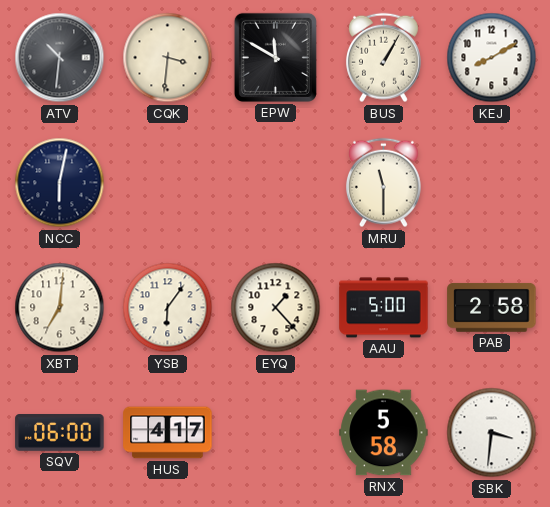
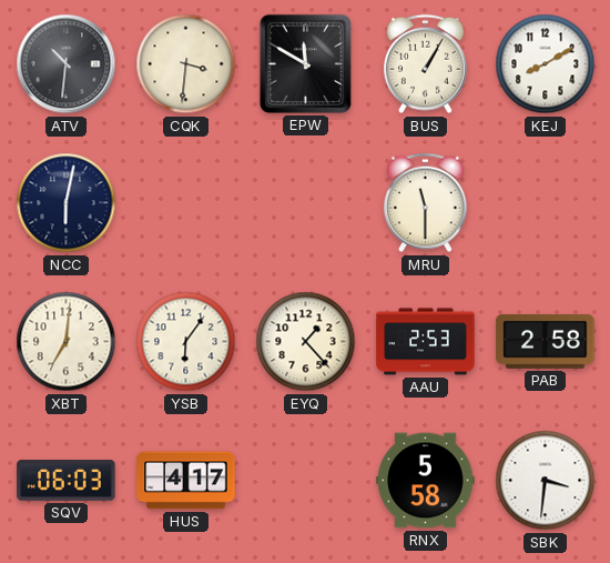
AAU: 5:00 -> 2:53
SQV: 06:00 -> 06:03
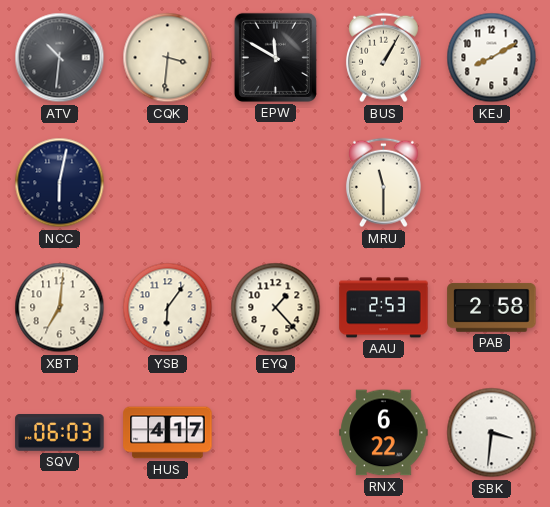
RNX: 5:58 -> 6:22
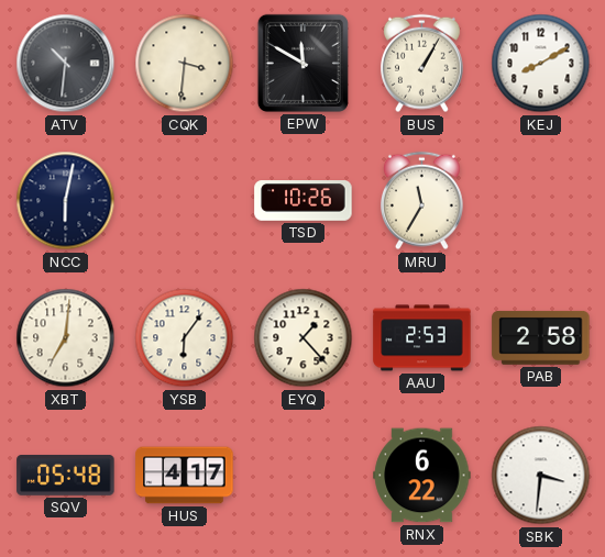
TSD: none -> 10:26
MRU: 11:30 -> 11:35
SQV: 06:03 -> 05:48
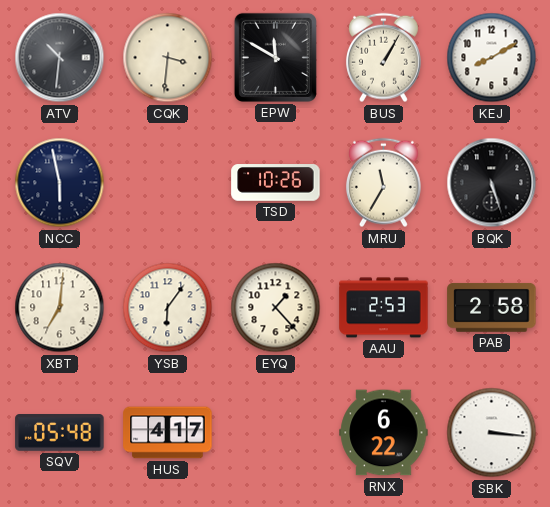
NCC: 6:02 -> 5:58
BQK: none -> 5:27
SBK: 3:31 -> 3:16
